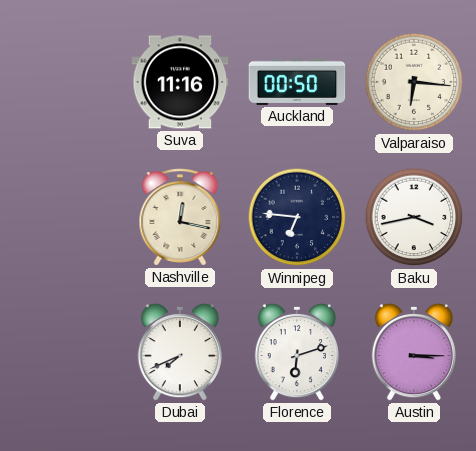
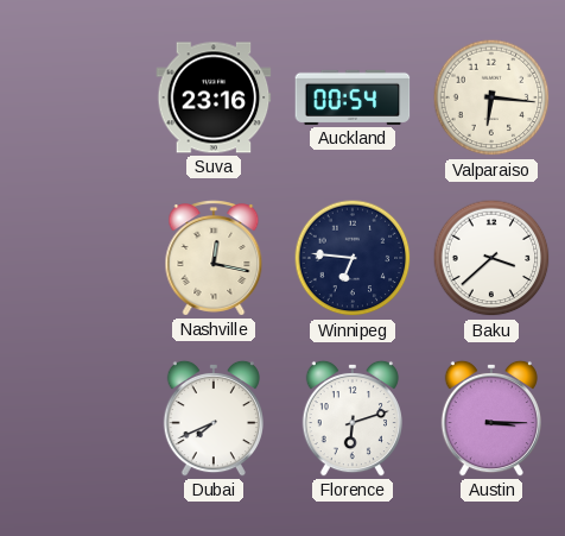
Suva: 11:16 -> 23:16
Auckland: 00:50 -> 00:54
Baku: 3:43 -> 3:38
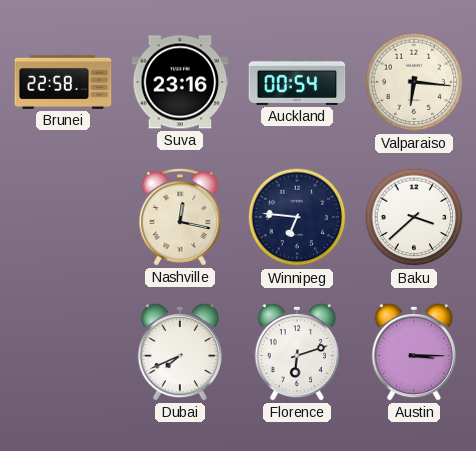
Brunei: none -> 22:58
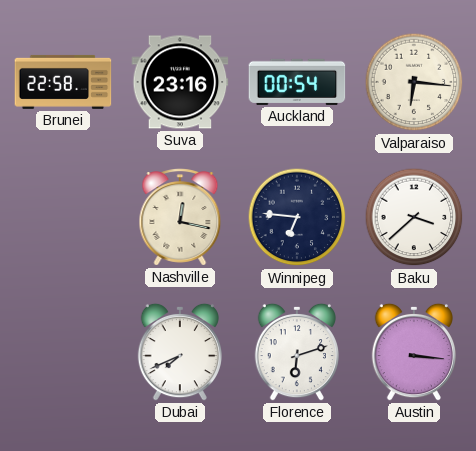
Austin: 3:15 -> 3:16
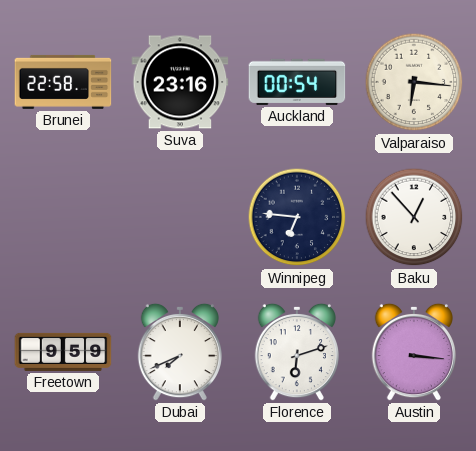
Nashville: 12:17 -> none
Baku: 3:38 -> 12:53
Freetown: none -> 9:59
